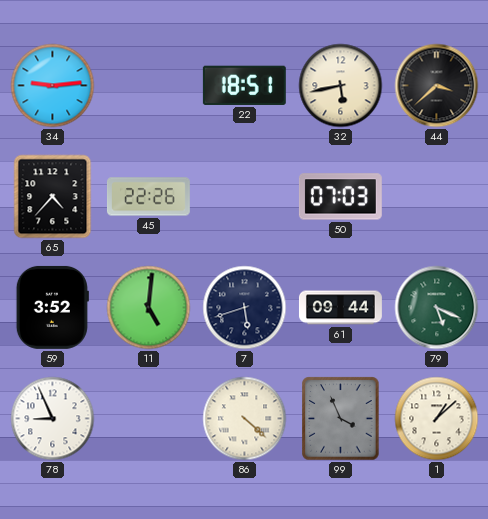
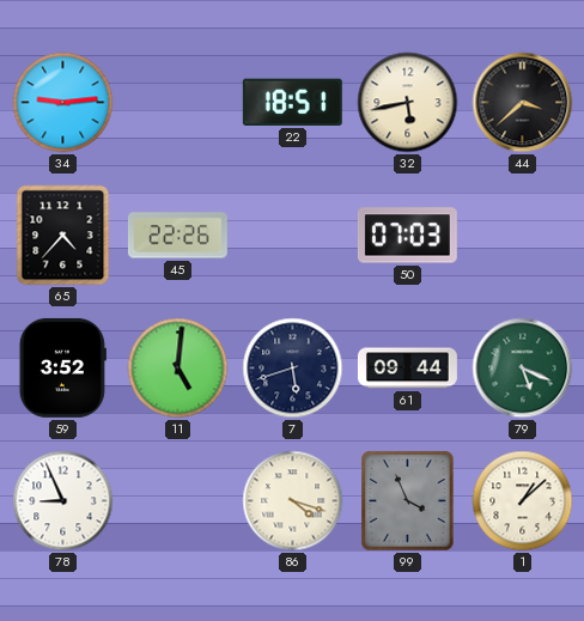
86: 4:22 -> 4:18
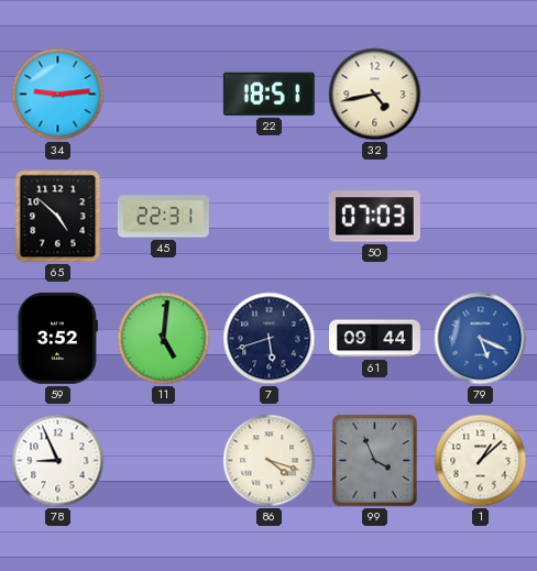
32: 5:43 -> 4:43
44: 3:38 -> none
65: 4:37 -> 4:52
45: 22:26 -> 22:31
79 dial: green -> blue
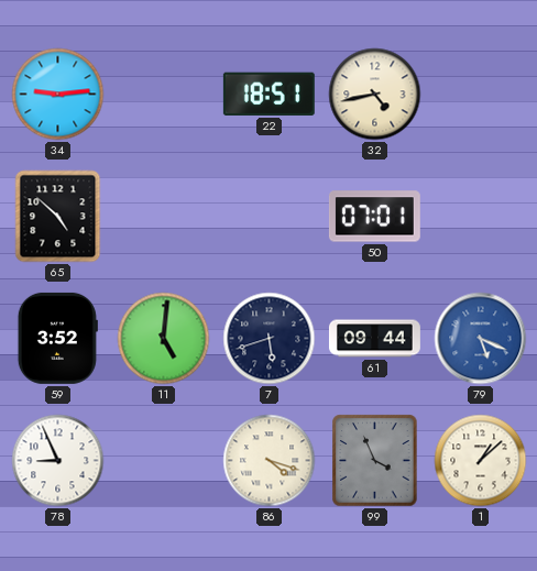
45: 22:31 -> none
50: 07:03 -> 07:01
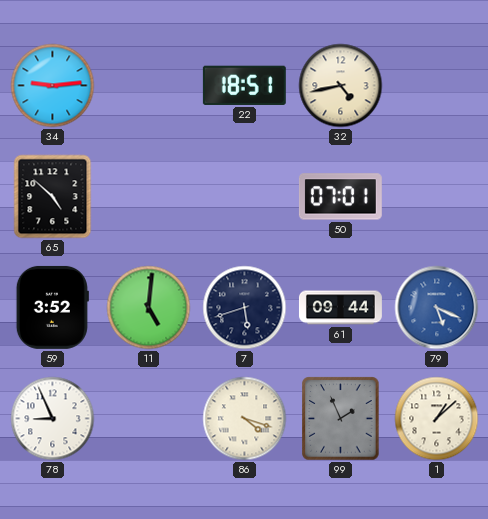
99: 3:56 -> 1:56
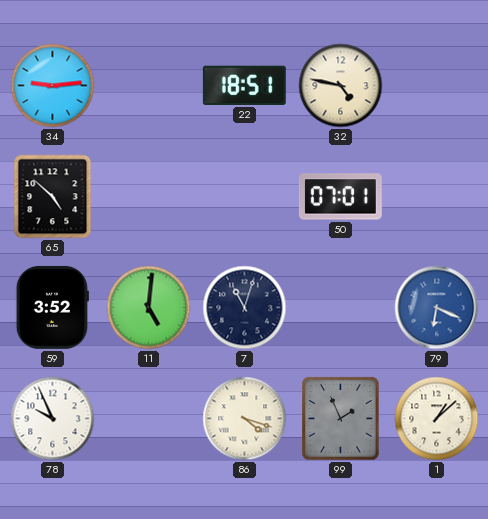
32: 4:43 -> 4:47
7: 5:42 -> 11:03
61: 09:44 -> none
79: 5:19 -> 6:19
78: 8:56 -> 9:56
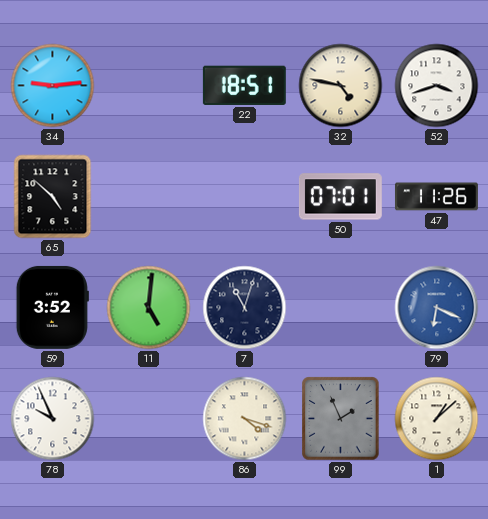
52: none -> 3:42
47: none -> 11:26
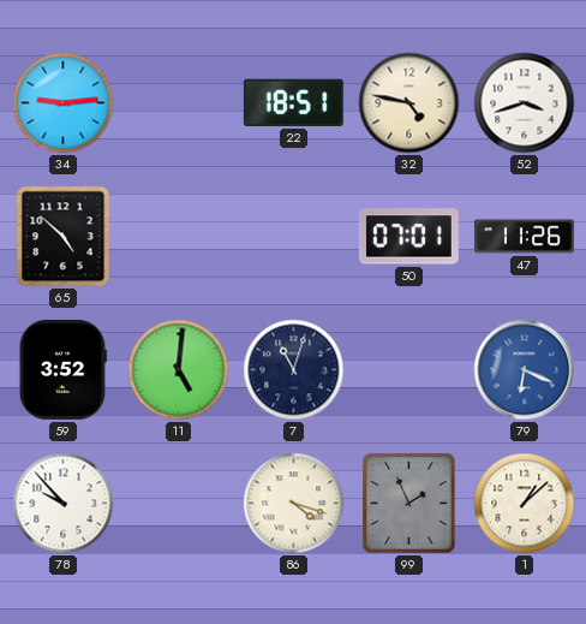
78: 9:56 -> 9:53
